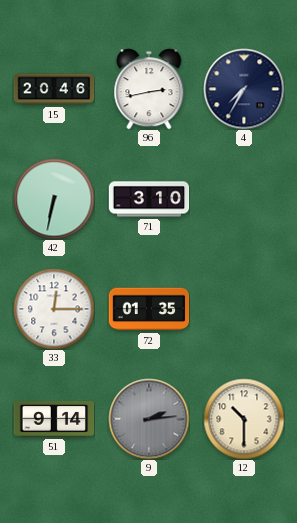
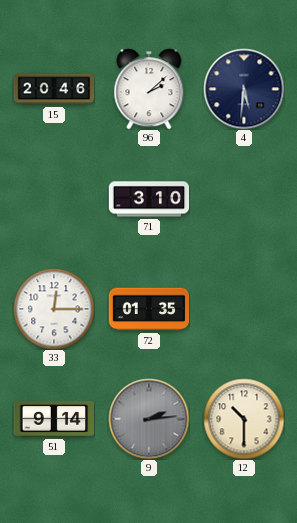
96: 2:43 -> 2:08
4: 7:35 -> 5:31
42: 6:32 -> none
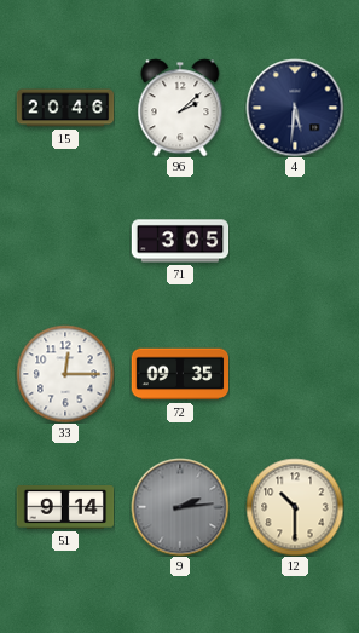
71: 3:10 -> 3:05
72: 01:35 -> 09:35
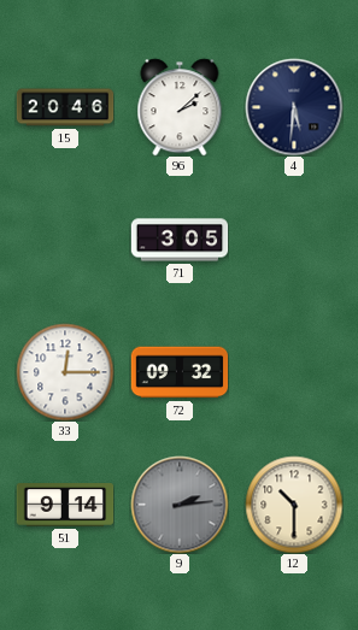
72: 09:35 -> 09:32
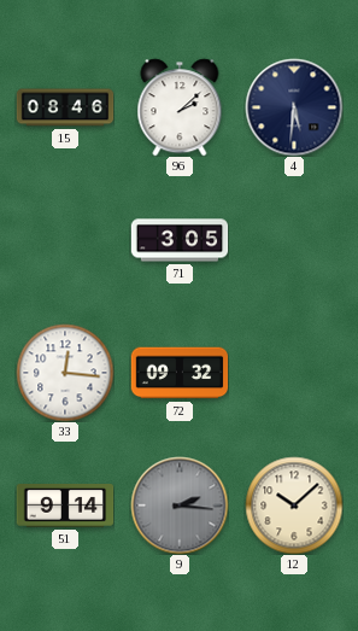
15: 20:46 -> 08:46
33: 12:15 -> 12:16
9: 2:14 -> 2:16
12: 10:30 -> 10:08
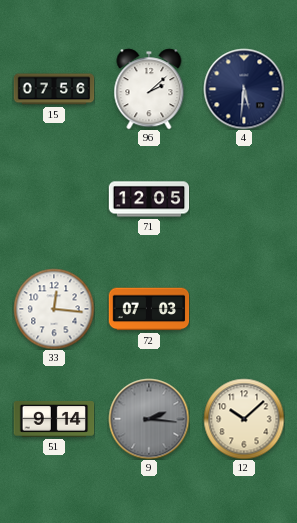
15: 08:46 -> 07:56
71: 3:05 -> 12:05
72: 09:32 -> 07:03
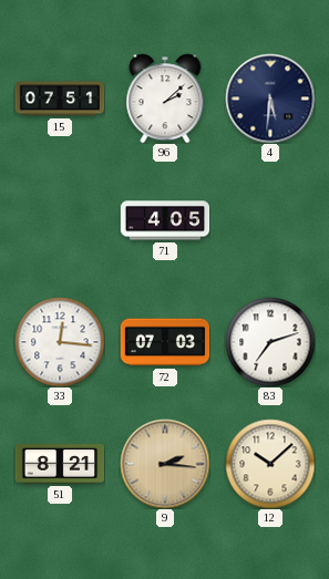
15: 07:56 -> 07:51
71: 12:05 -> 4:05
83: none -> 7:12
51: 9:14 -> 8:21
9 dial: grey -> champagne
